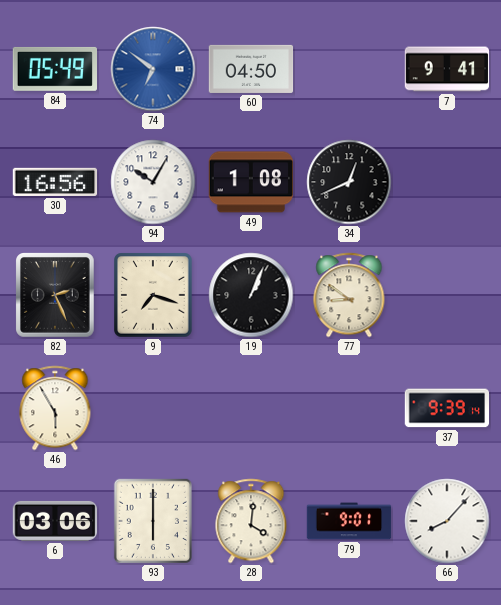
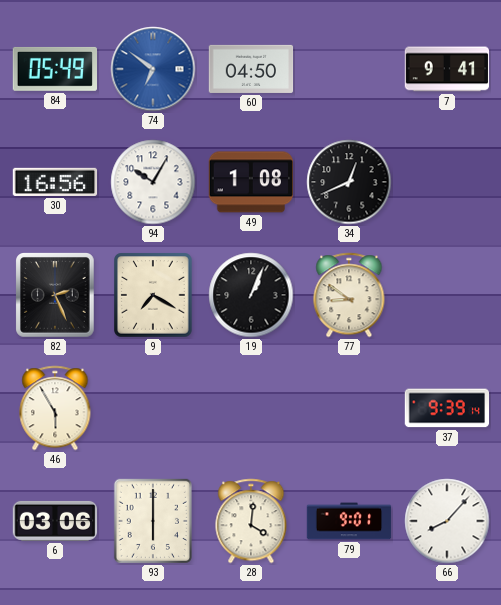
9: 7:18 -> 7:20
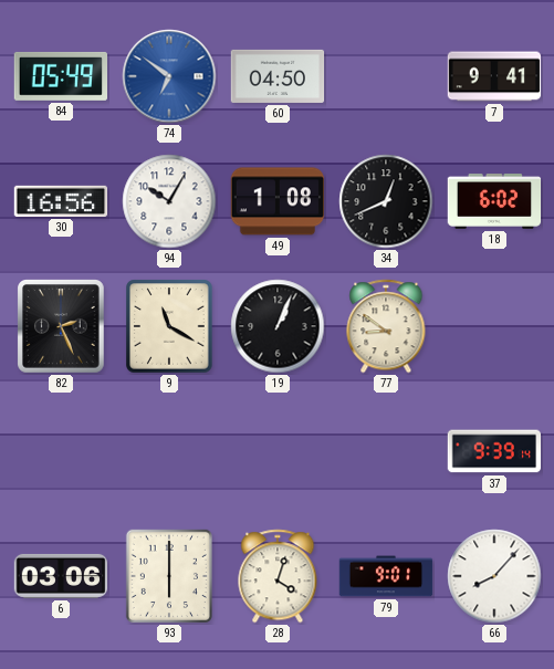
18: none -> 6:02
9: 7:20 -> 11:20
46: 5:55 -> none
28: 4:01 -> 4:03
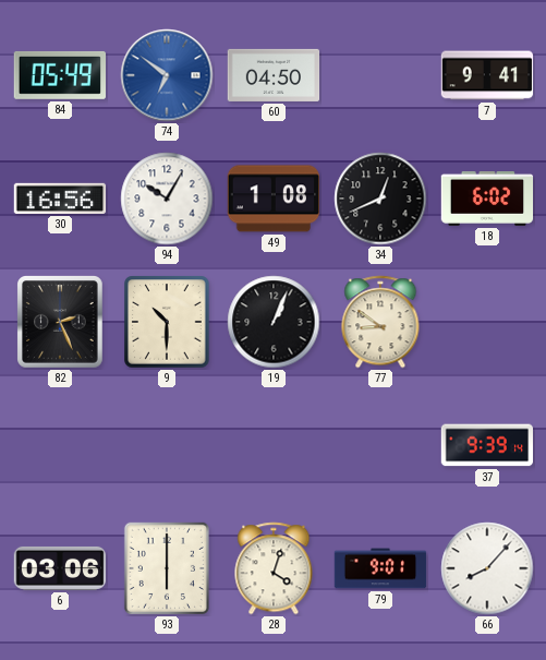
9: 11:20 -> 10:30
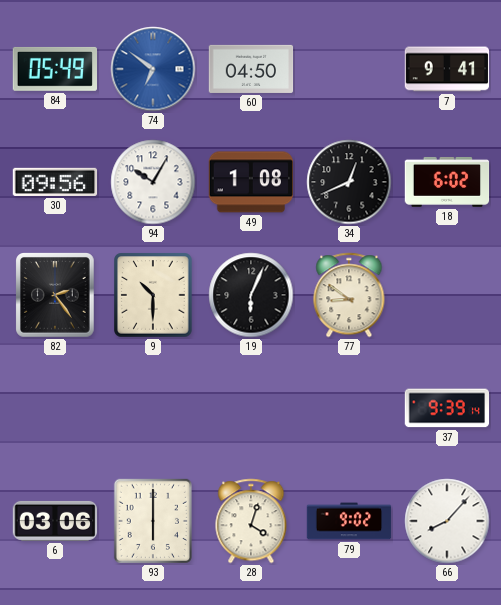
30: 16:56 -> 09:56
82: 2:26 -> 2:24
19: 1:04 -> 6:04
79: 9:01 -> 9:02
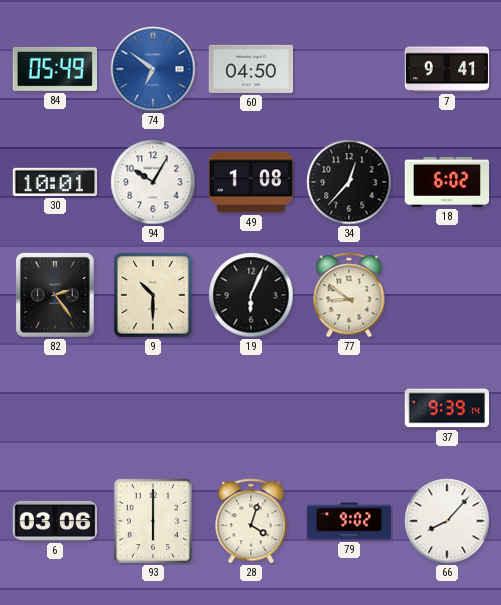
30: 09:56 -> 10:01
34: 12:41 -> 12:37
